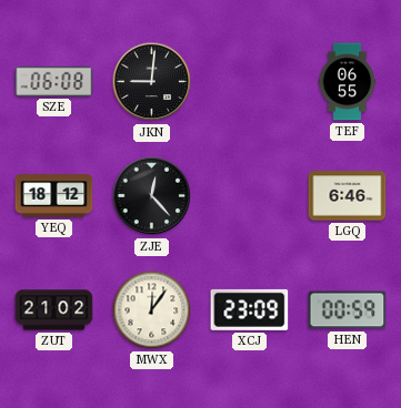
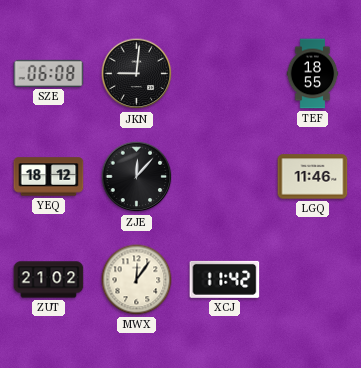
TEF: 06:55 -> 18:55
ZJE: 12:23 -> 12:07
LGQ: 6:46 -> 11:46
XCJ: 23:09 -> 11:42
HEN: 00:59 -> none
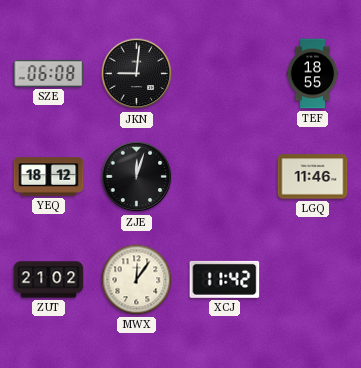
ZJE: 12:07 -> 12:03
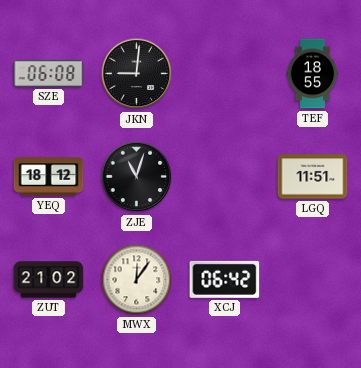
ZJE: 12:03 -> 11:03
LGQ: 11:46 -> 11:51
XCJ: 11:42 -> 06:42
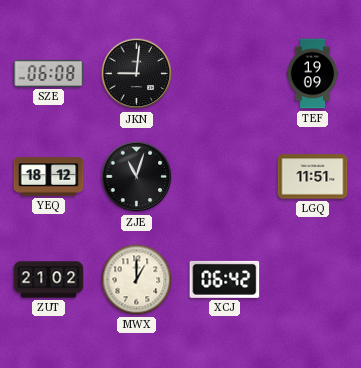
TEF: 18:55 -> 19:09
MWX: 12:06 -> 1:00
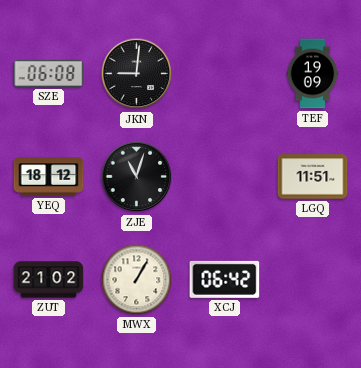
MWX: 1:00 -> 1:05
